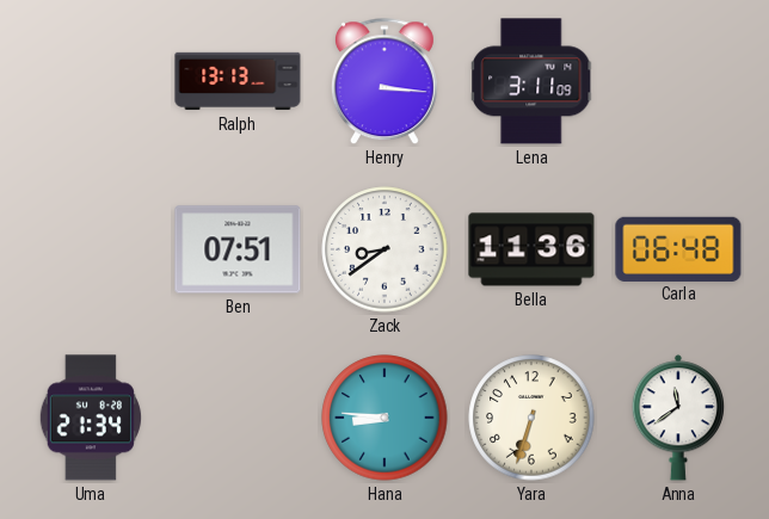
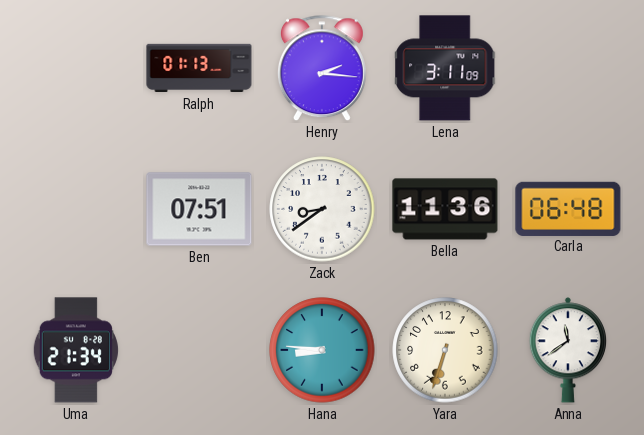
Ralph: 13:13 -> 01:13
Henry: 3:16 -> 2:16
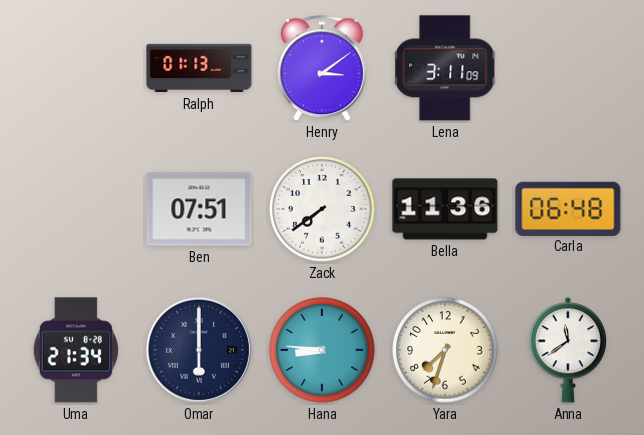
Henry: 2:16 -> 3:09
Zack: 8:39 -> 7:39
Omar: none -> 6:00
Yara: 6:33 -> 7:33
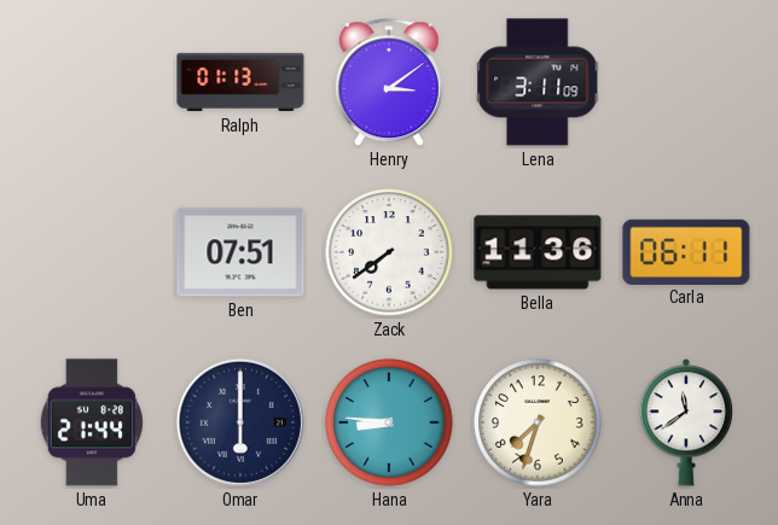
Carla: 06:48 -> 06:11
Uma: 21:34 -> 21:44
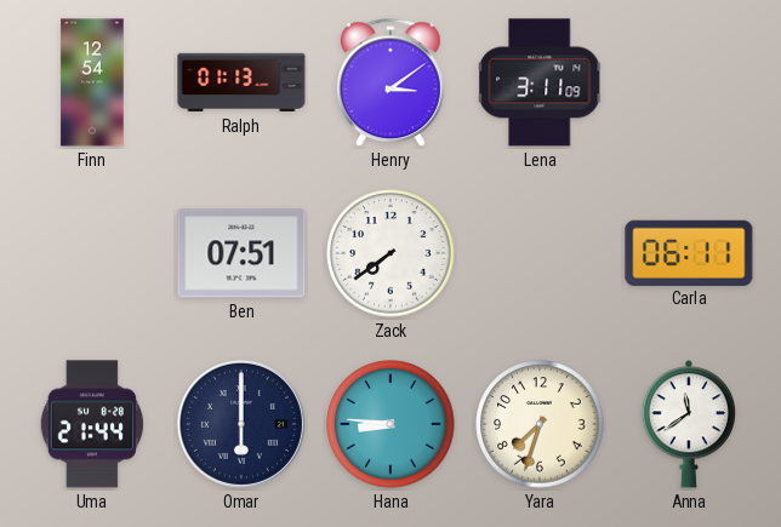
Finn: none -> 12:54
Bella: 11:36 -> none
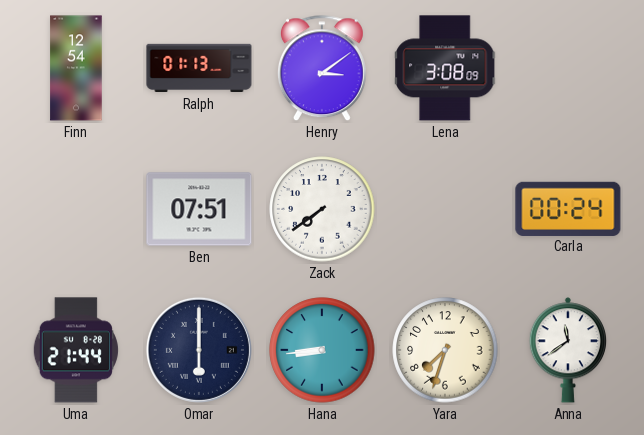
Lena: 3:11 -> 3:08
Carla: 06:11 -> 00:24
Hana: 8:46 -> 8:44
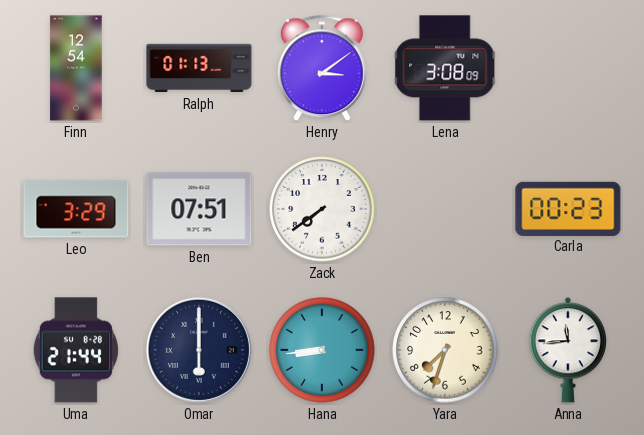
Leo: none -> 3:29
Carla: 00:24 -> 00:23
Anna: 11:39 -> 11:44
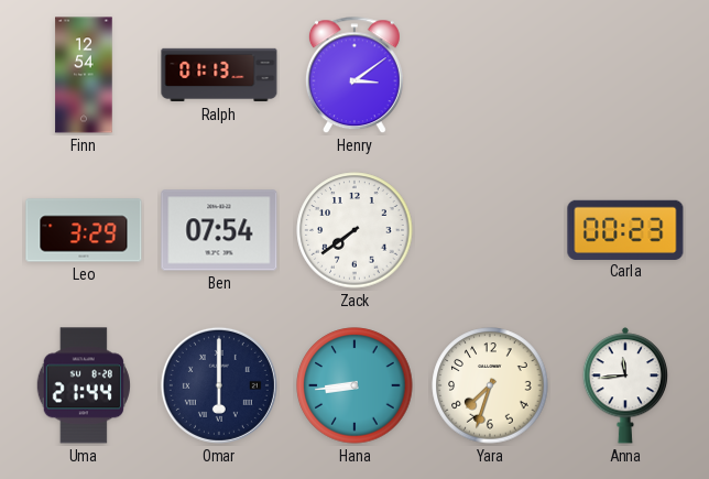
Lena: 3:08 -> none
Ben: 07:51 -> 07:54
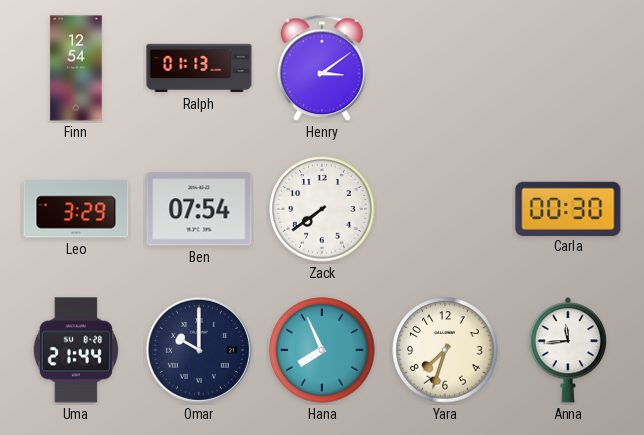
Carla: 00:23 -> 00:30
Omar: 6:00 -> 10:00
Hana: 8:44 -> 7:56
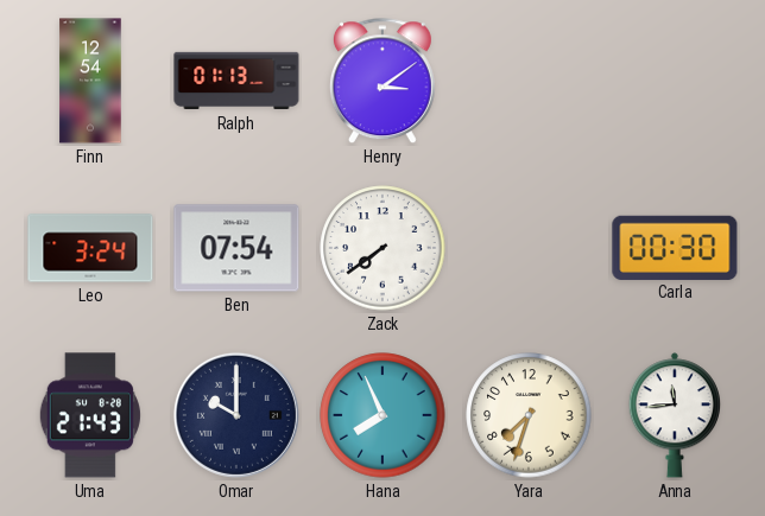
Leo: 3:29 -> 3:24
Uma: 21:44 -> 21:43
